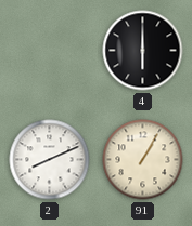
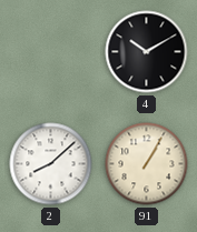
4: 6:00 -> 10:10
2: 8:11 -> 8:08
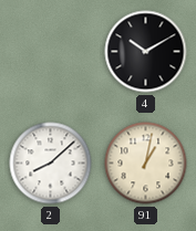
91: 1:05 -> 1:02
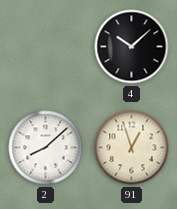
4: 10:10 -> 10:08
91: 1:02 -> 12:57
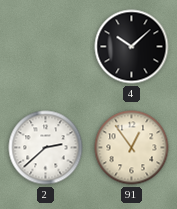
2: 8:08 -> 2:38
91: 12:57 -> 12:54
